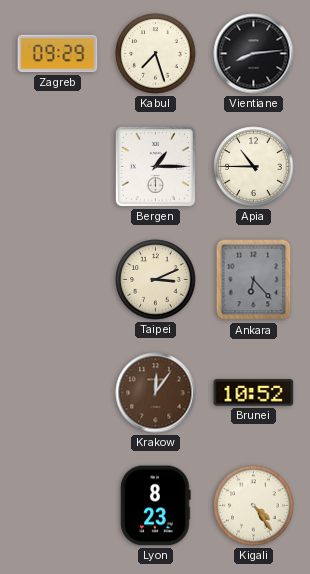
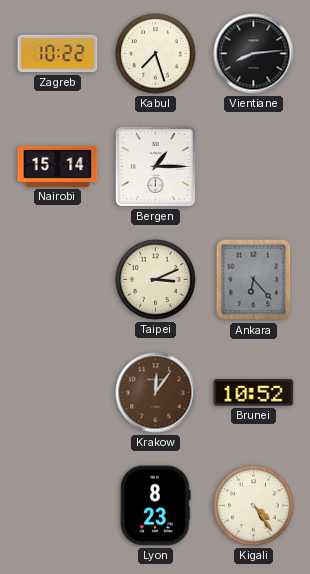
Zagreb: 09:29 -> 10:22
Nairobi: none -> 15:14
Apia: 10:45 -> none
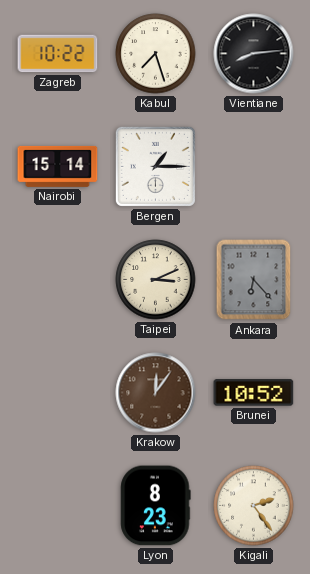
Kigali: 4:24 -> 2:24
